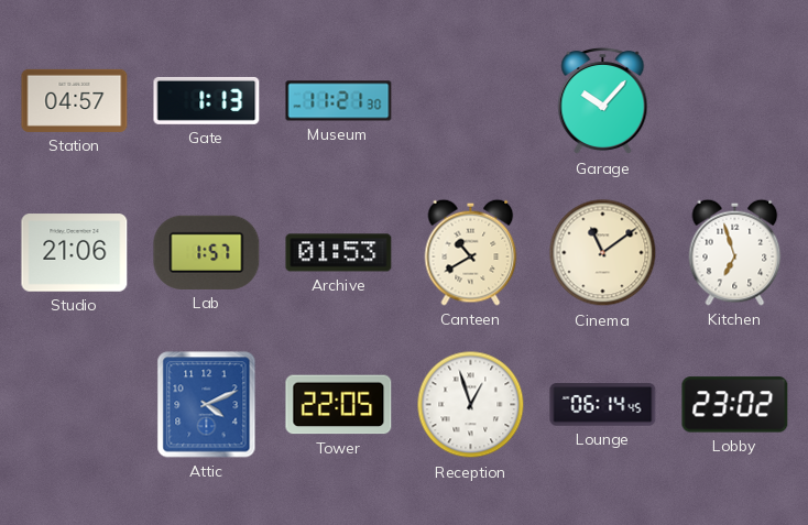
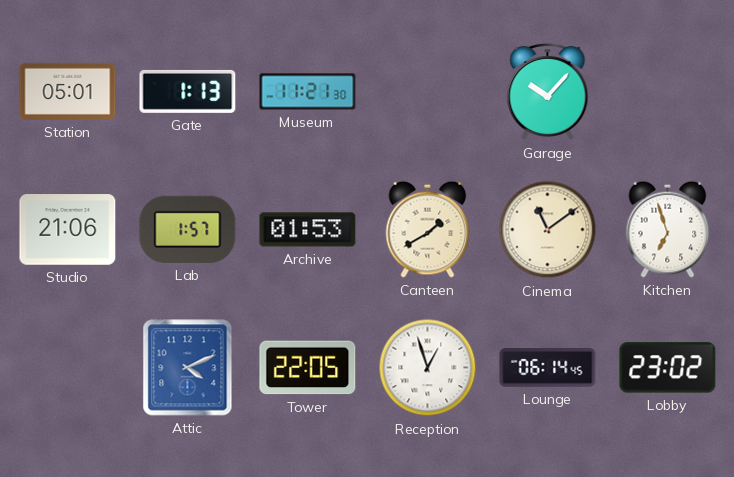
Station: 04:57 -> 05:01
Canteen: 10:40 -> 1:40
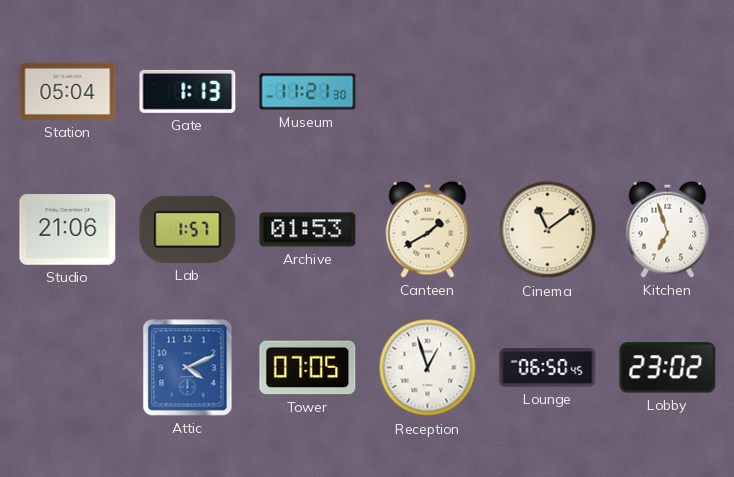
Station: 05:01 -> 05:04
Garage: 10:07 -> none
Tower: 22:05 -> 07:05
Lounge: 06:14 -> 06:50
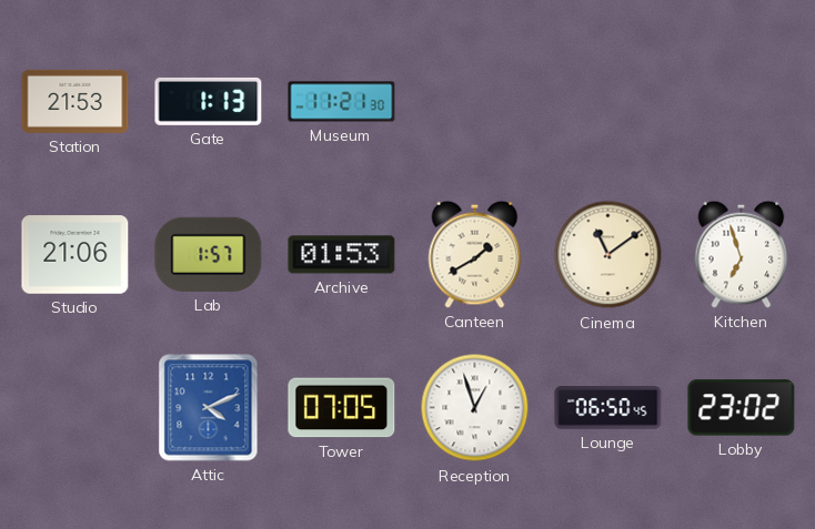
Station: 05:04 -> 21:53
